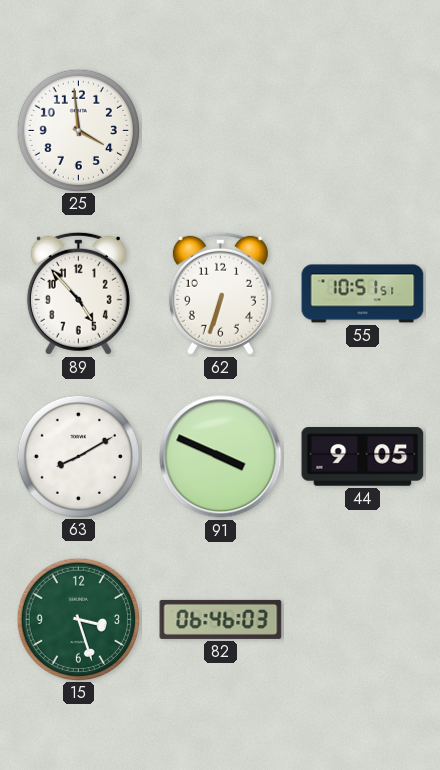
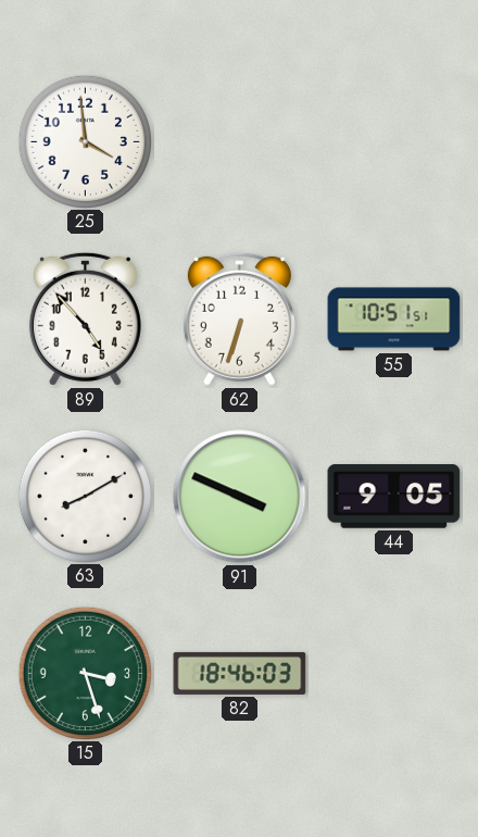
82: 06:46 -> 18:46
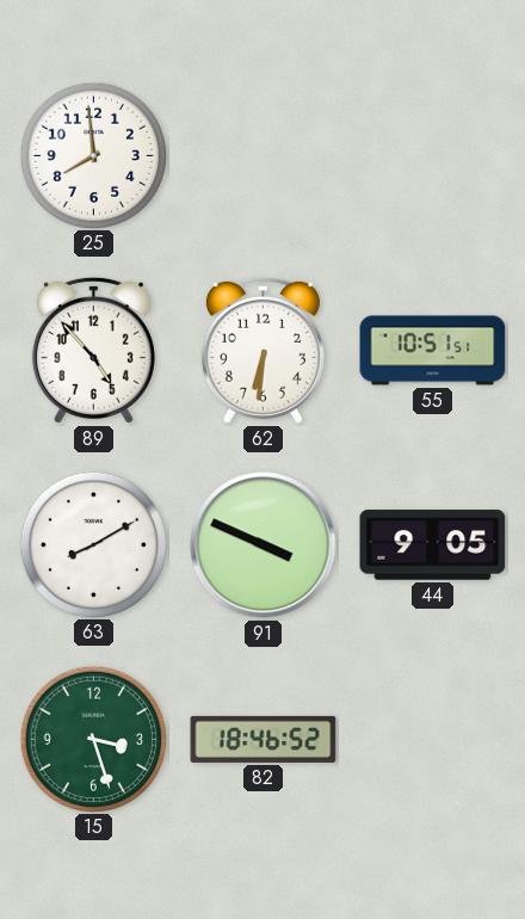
25: 3:59 -> 7:59
62: 6:33 -> 6:31
82: 18:46:03 -> 18:46:52
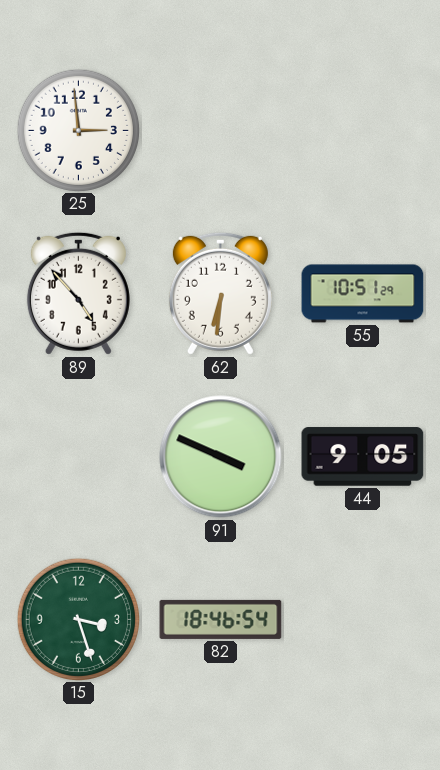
25: 7:59 -> 2:59
55: 10:51:51 -> 10:51:29
63: 8:10 -> none
82: 18:46:52 -> 18:46:54
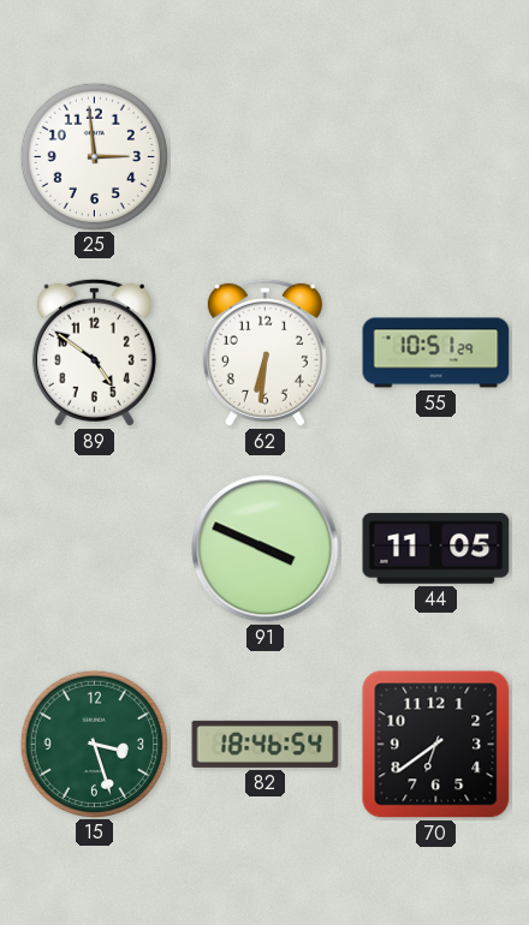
89: 4:53 -> 4:51
44: 9:05 -> 11:05
70: none -> 6:39
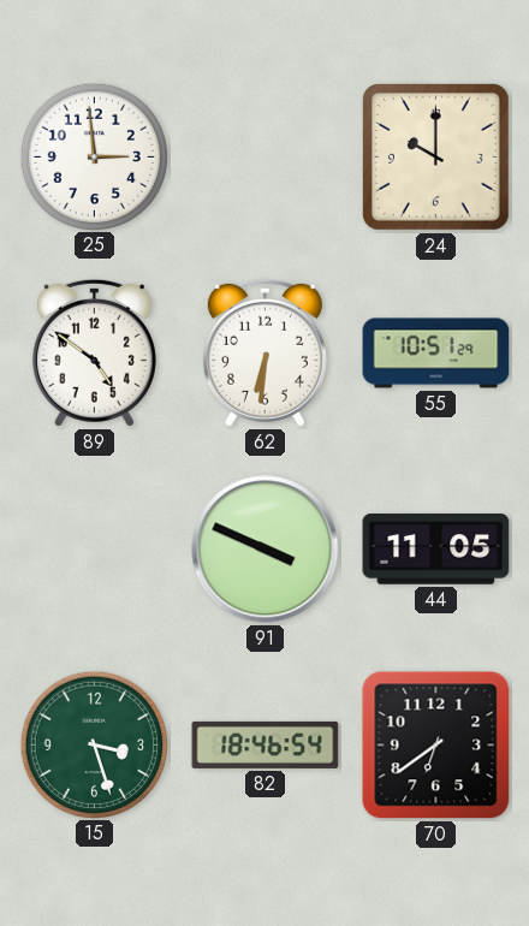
24: none -> 10:00
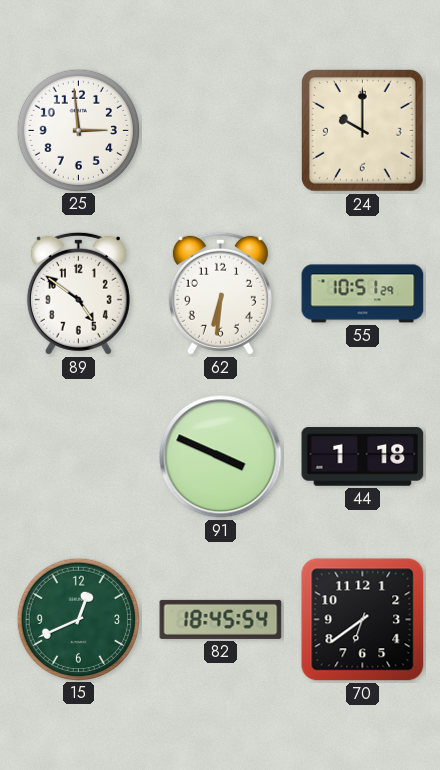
44: 11:05 -> 1:18
15: 3:27 -> 12:41
82: 18:46 -> 18:45
